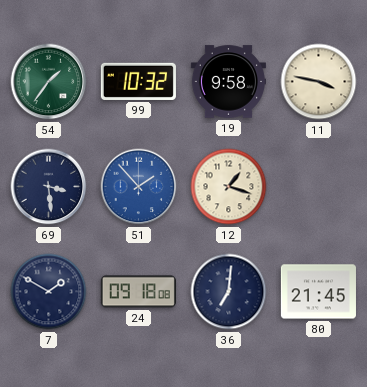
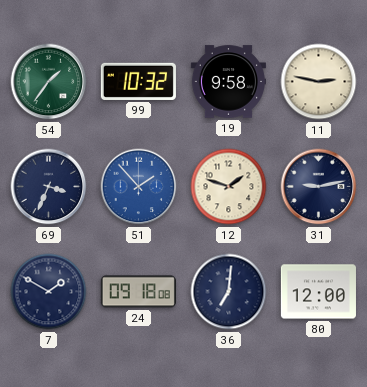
11: 3:47 -> 2:47
69: 3:29 -> 3:34
12: 1:18 -> 1:48
31: none -> 9:13
80: 21:45 -> 12:00
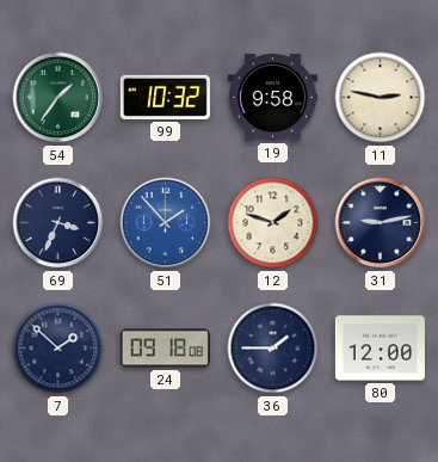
7: 1:50 -> 1:52
36: 7:01 -> 1:45
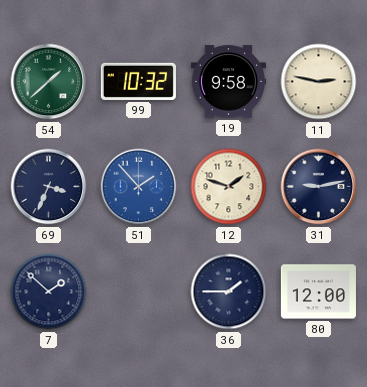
54: 1:36 -> 1:38
24: 09:18 -> none
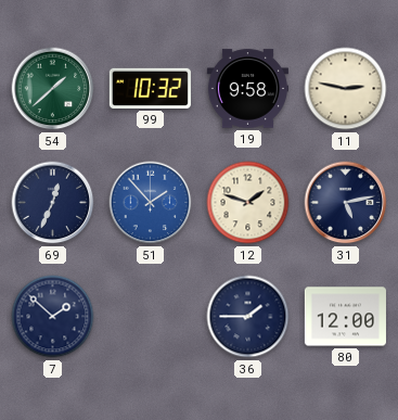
69: 3:34 -> 12:34
31: 9:13 -> 5:13
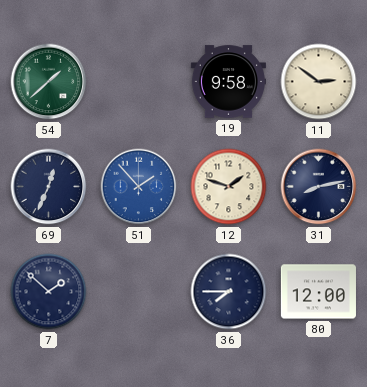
99: 10:32 -> none
11: 2:47 -> 2:51
31: 5:13 -> 8:13
36: 1:45 -> 7:45
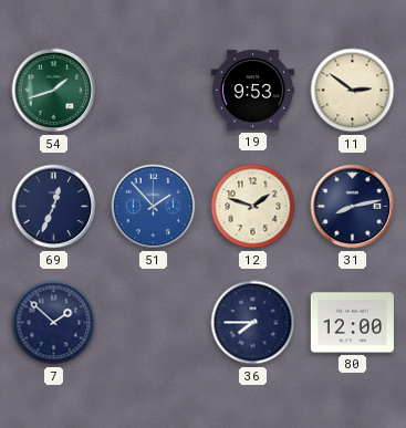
54: 1:38 -> 1:42
19: 9:58 -> 9:53
